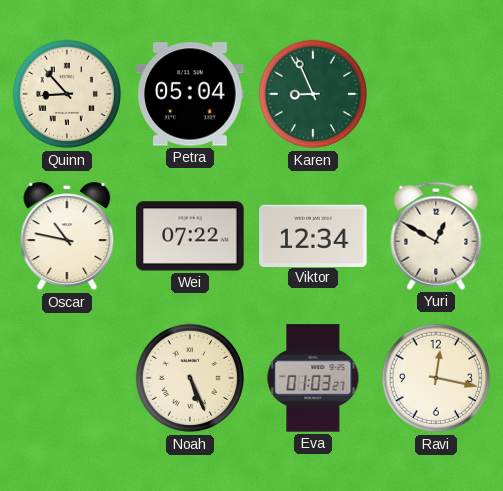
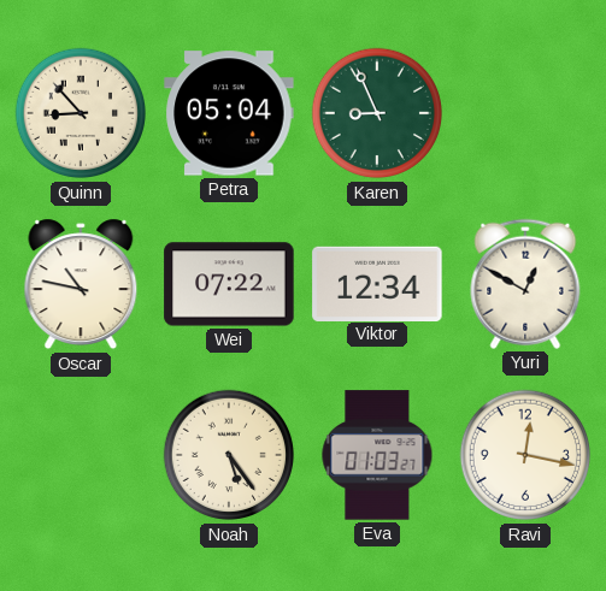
Noah: 5:26 -> 5:24
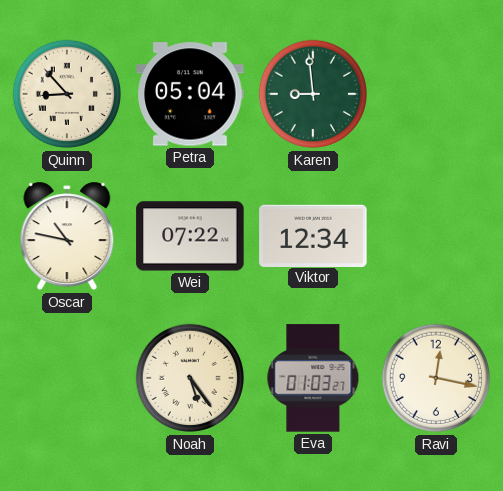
Karen: 8:56 -> 8:59
Yuri: 12:50 -> none
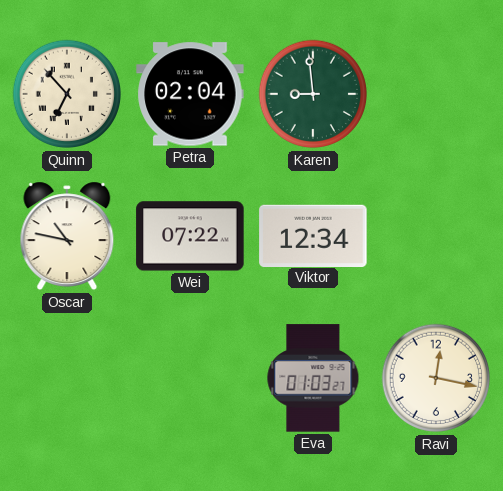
Quinn: 8:53 -> 6:53
Petra: 05:04 -> 02:04
Noah: 5:24 -> none
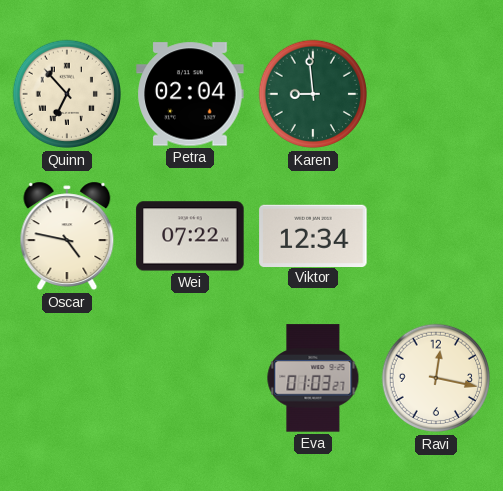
Oscar: 10:47 -> 4:47
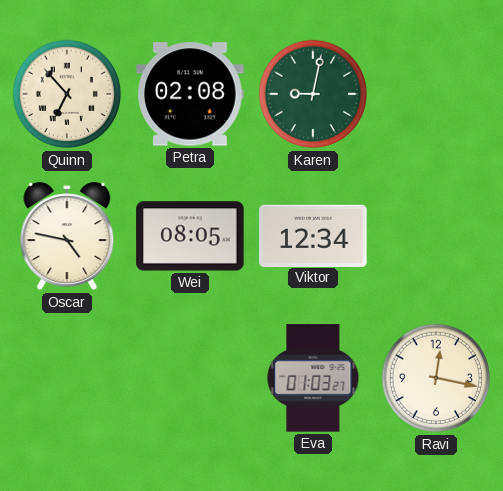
Petra: 02:04 -> 02:08
Karen: 8:59 -> 9:02
Wei: 07:22 -> 08:05
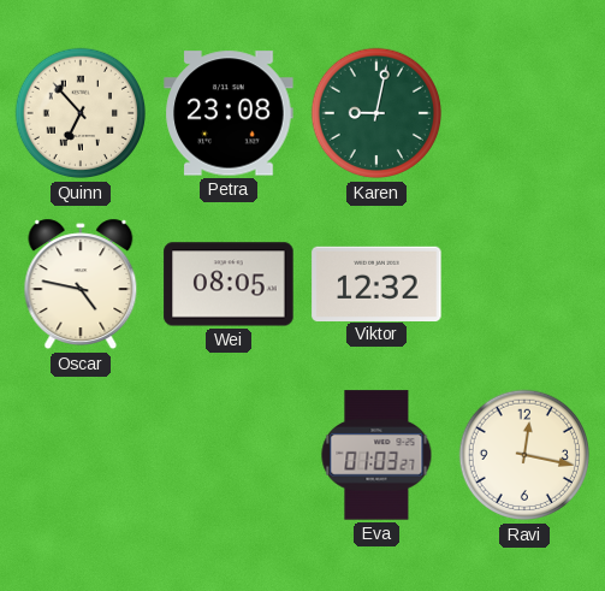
Petra: 02:08 -> 23:08
Viktor: 12:34 -> 12:32
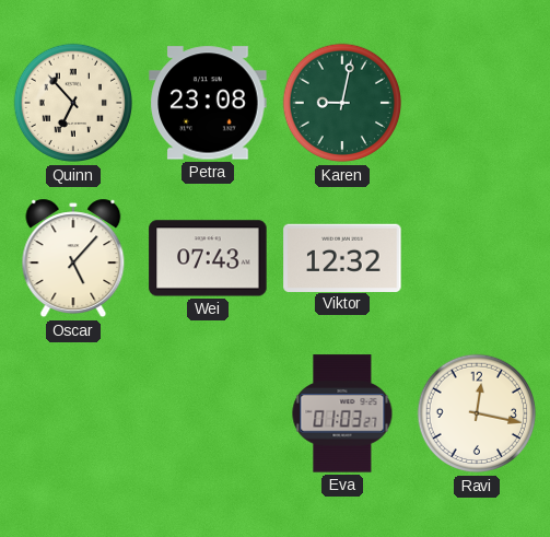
Oscar: 4:47 -> 5:07
Wei: 08:05 -> 07:43
